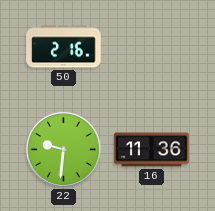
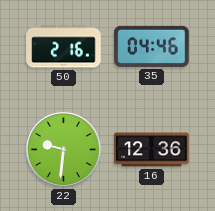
35: none -> 04:46
16: 11:36 -> 12:36
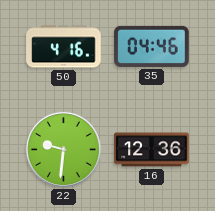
50: 2:16 -> 4:16
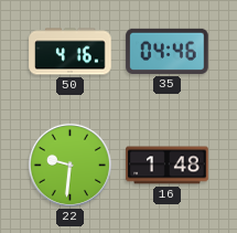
16: 12:36 -> 1:48
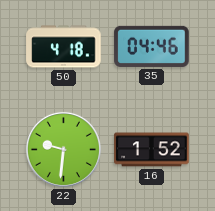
50: 4:16 -> 4:18
16: 1:48 -> 1:52
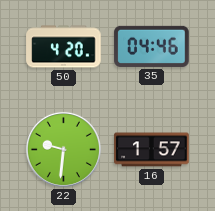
50: 4:18 -> 4:20
16: 1:52 -> 1:57
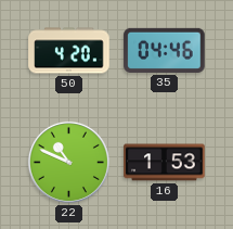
22: 9:31 -> 10:49
16: 1:57 -> 1:53
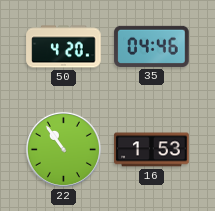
22: 10:49 -> 10:54
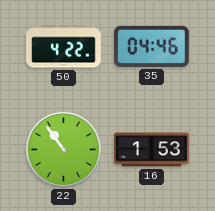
50: 4:20 -> 4:22
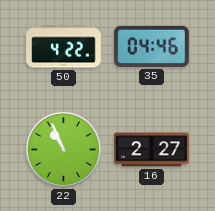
22: 10:54 -> 10:56
16: 1:53 -> 2:27
